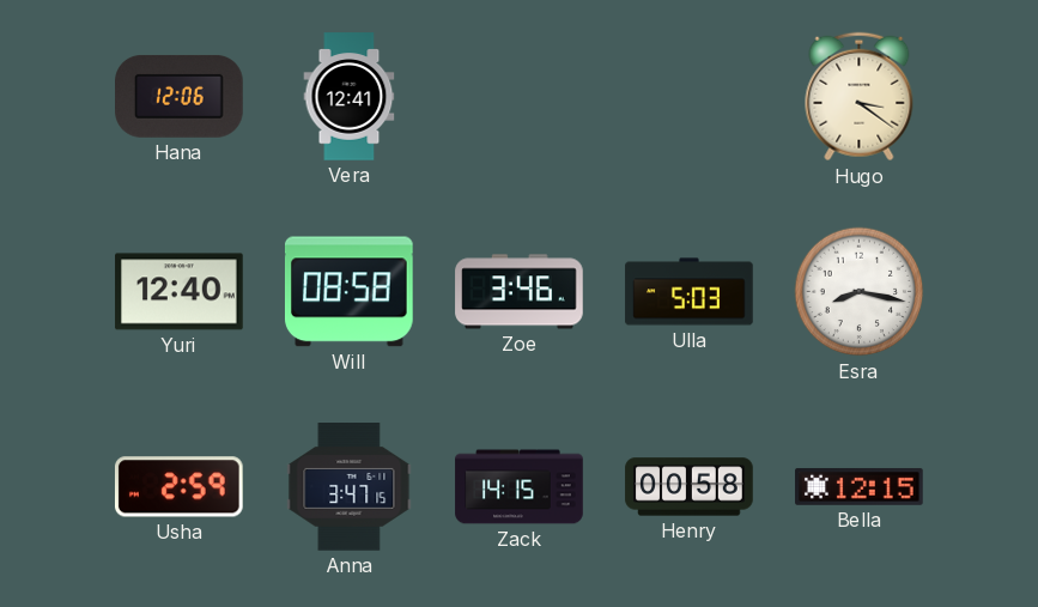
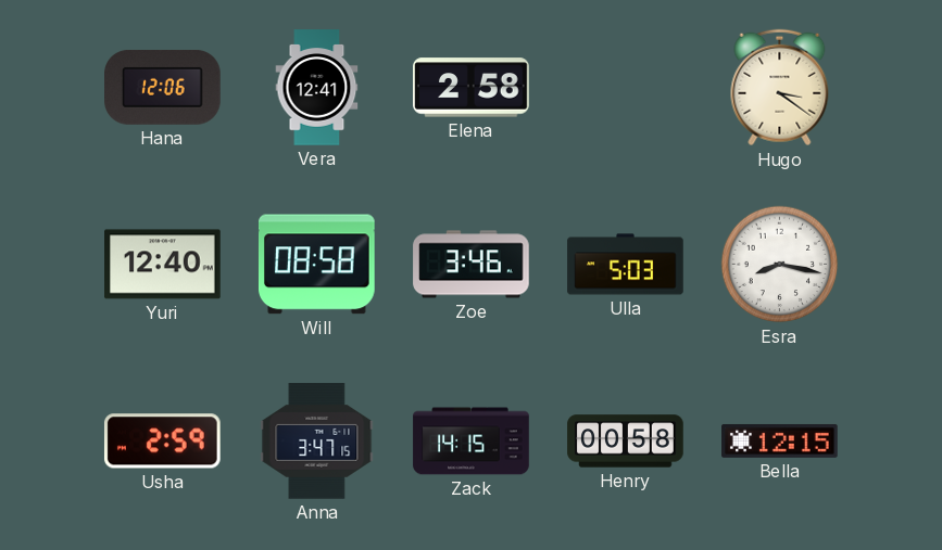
Elena: none -> 2:58
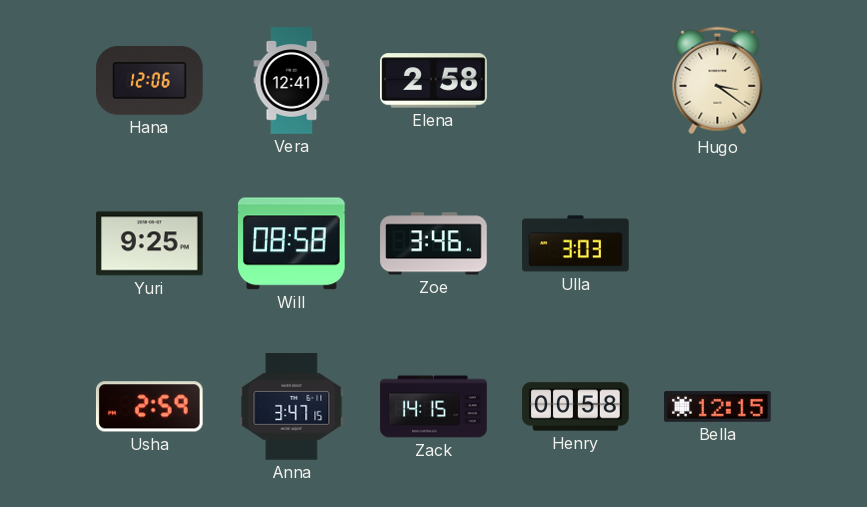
Yuri: 12:40 -> 9:25
Ulla: 5:03 -> 3:03
Esra: 8:17 -> none
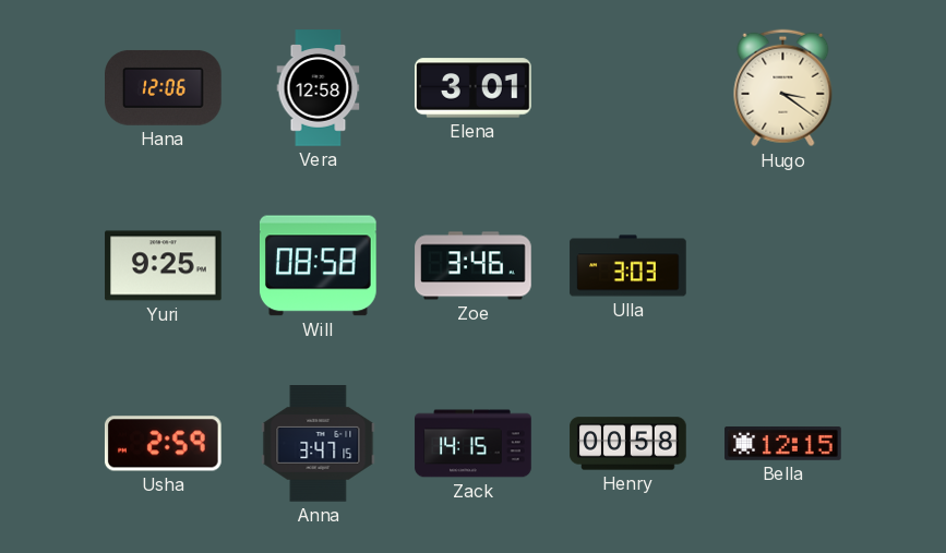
Vera: 12:41 -> 12:58
Elena: 2:58 -> 3:01
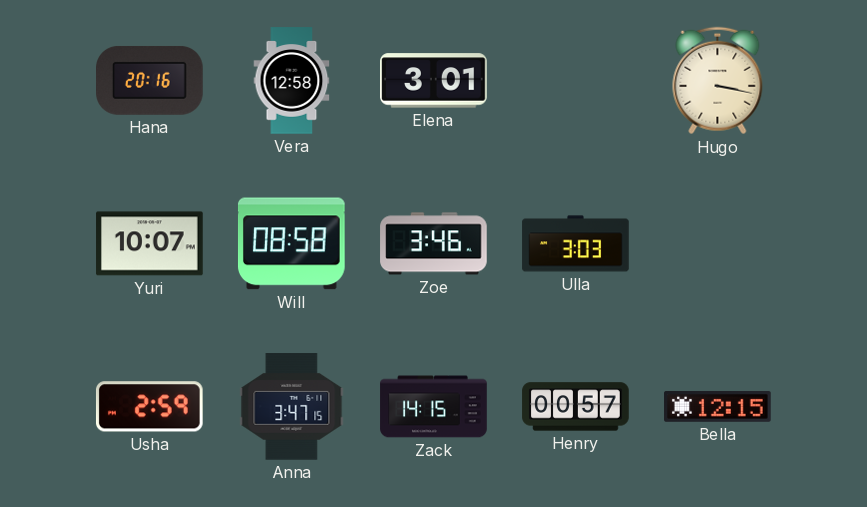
Hana: 12:06 -> 20:16
Hugo: 3:21 -> 3:17
Yuri: 9:25 -> 10:07
Henry: 00:58 -> 00:57
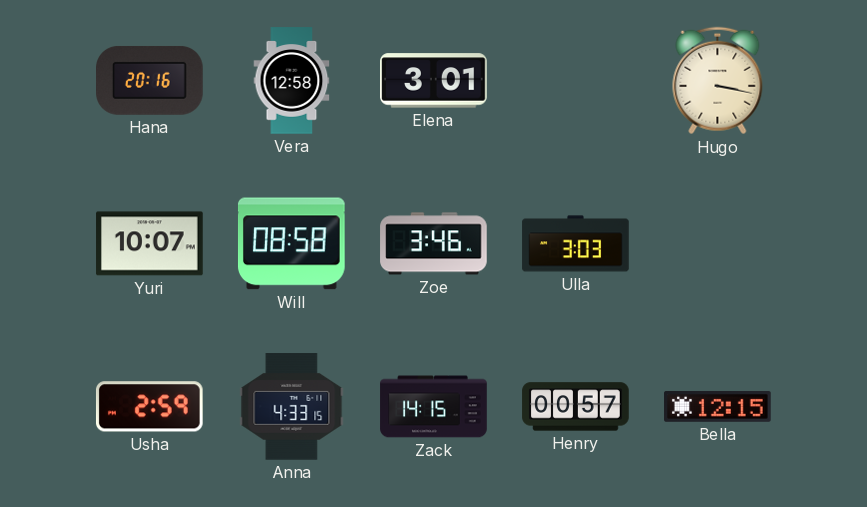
Anna: 3:47 -> 4:33
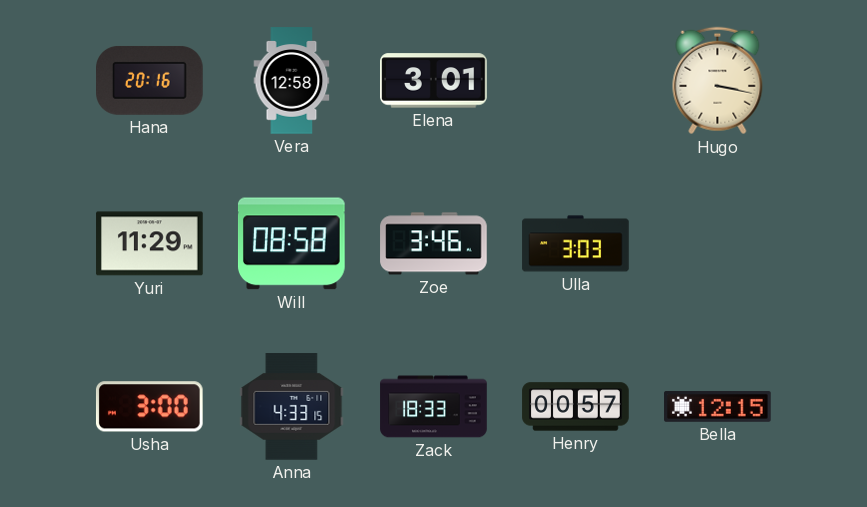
Yuri: 10:07 -> 11:29
Usha: 2:59 -> 3:00
Zack: 14:15 -> 18:33
